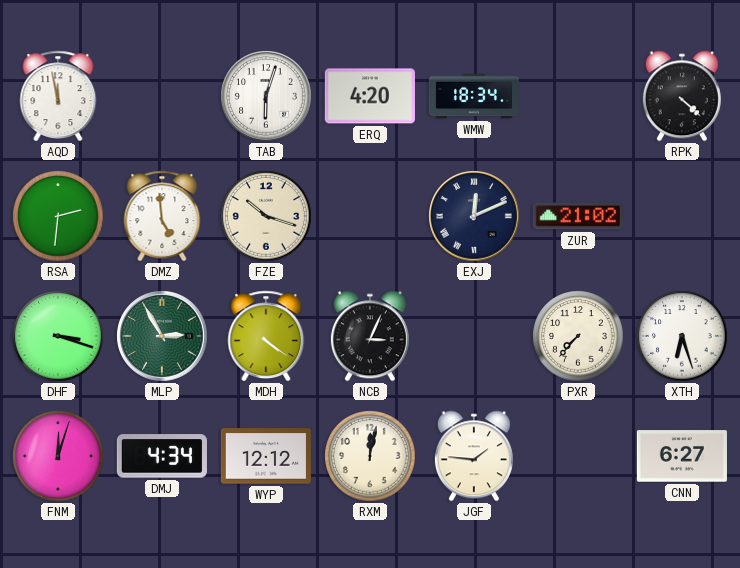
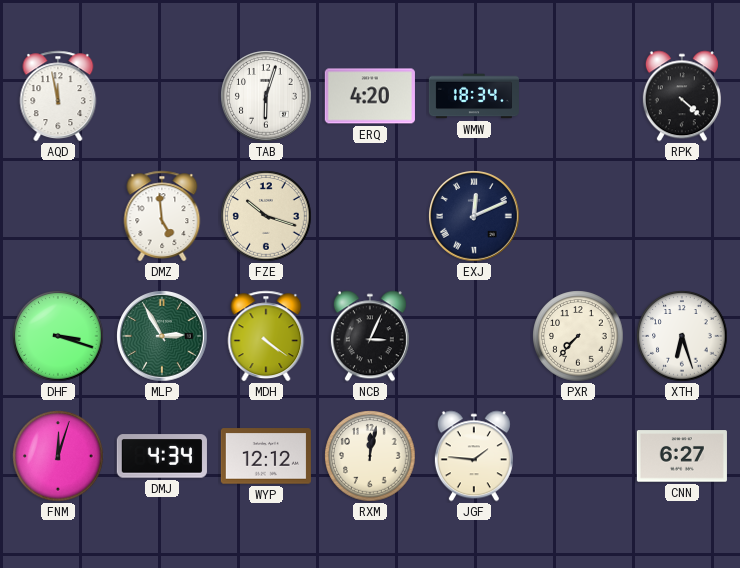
RSA: 2:31 -> none
ZUR: 21:02 -> none
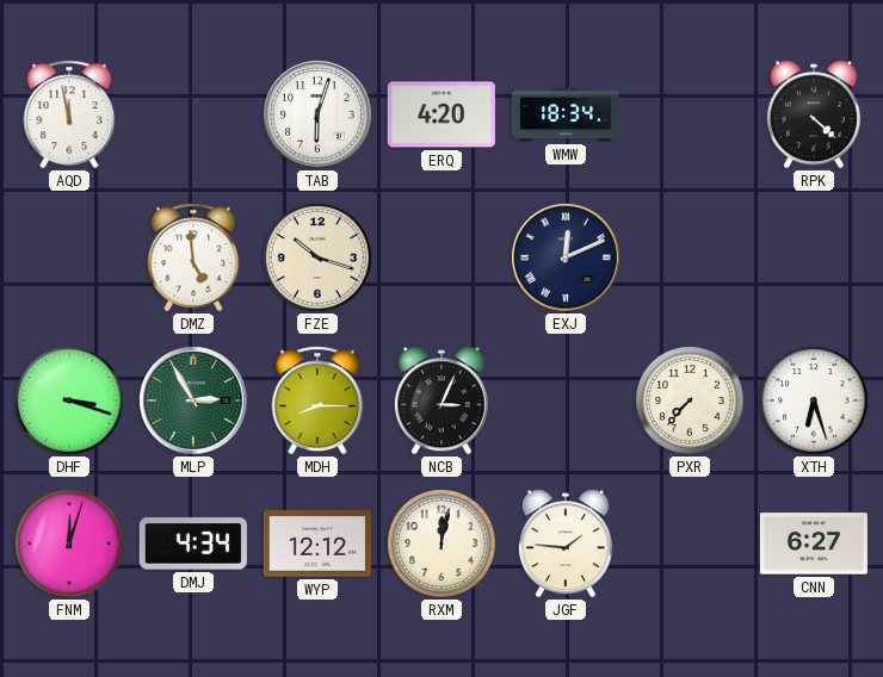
MDH: 4:21 -> 8:15
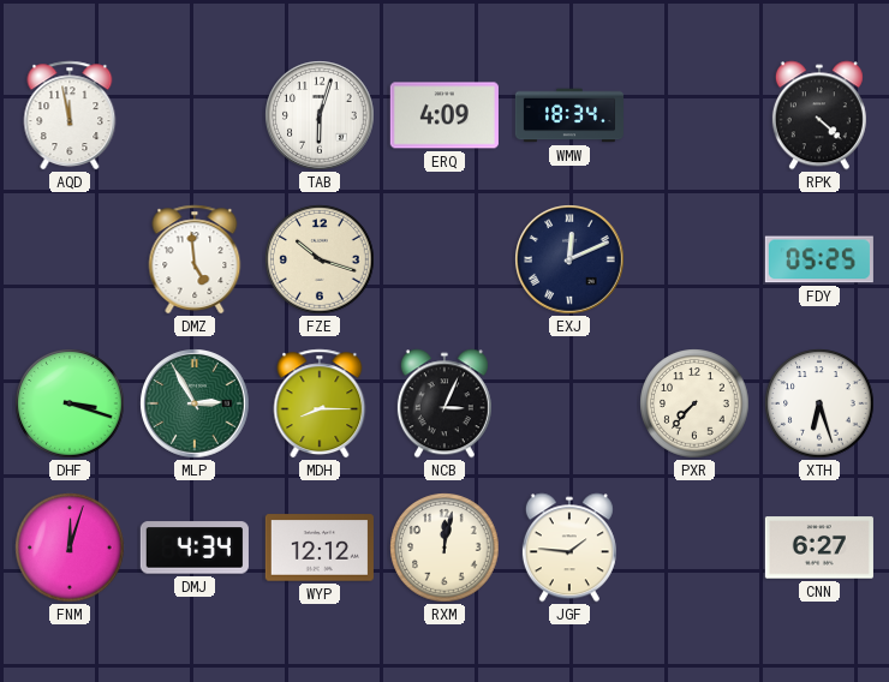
ERQ: 4:20 -> 4:09
FDY: none -> 05:25
